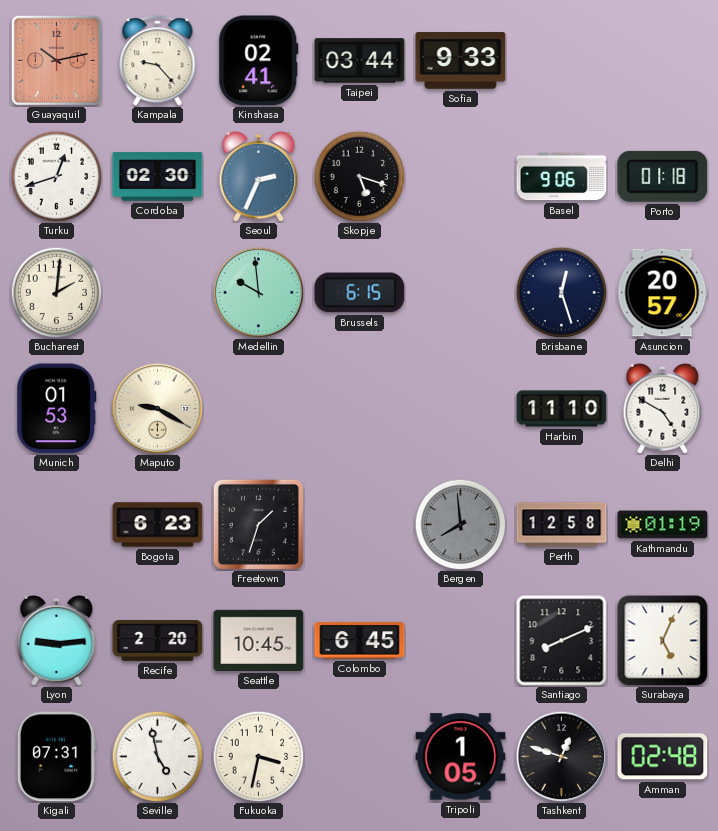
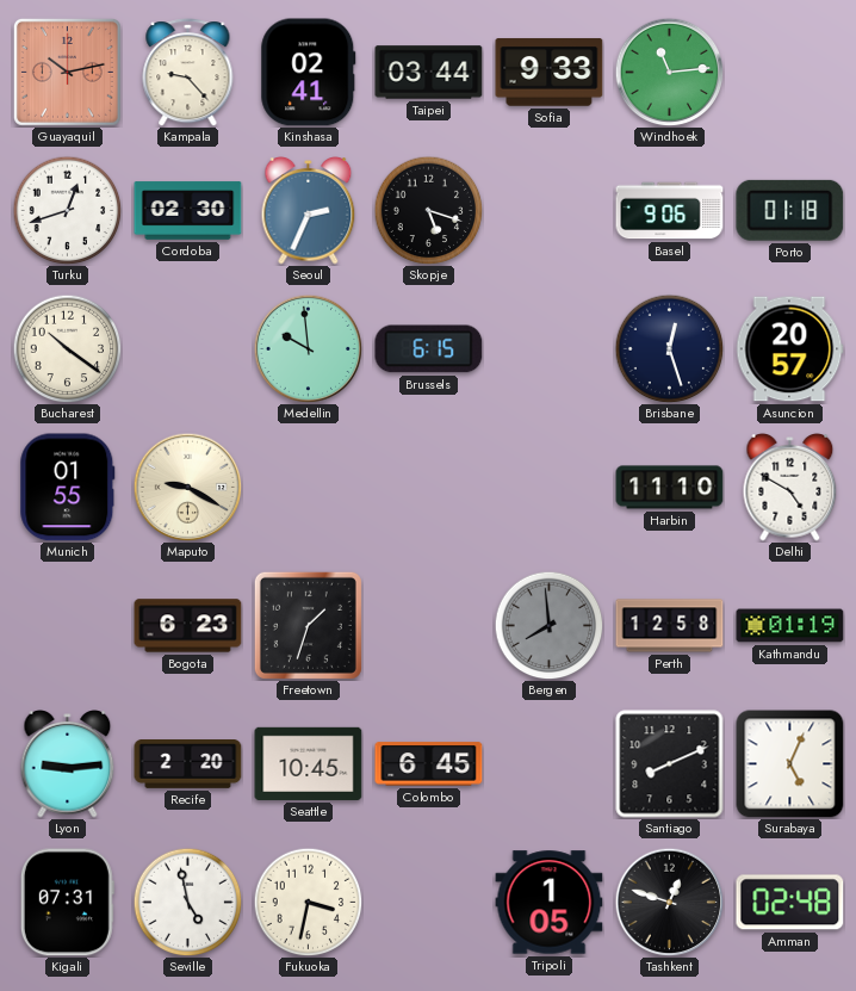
Windhoek: none -> 11:14
Bucharest: 2:01 -> 10:21
Munich: 01:53 -> 01:55
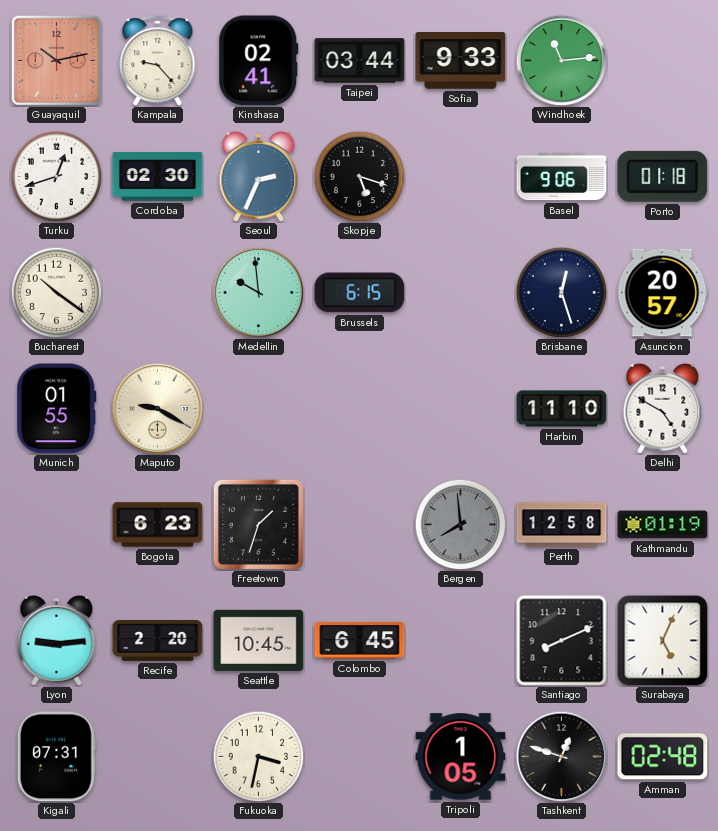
Seville: 4:58 -> none
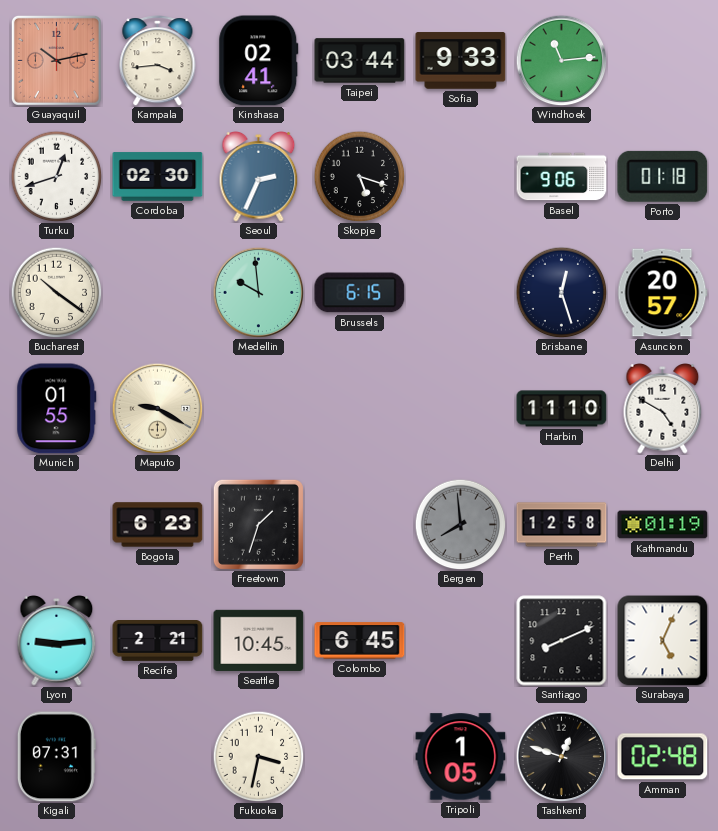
Kampala: 9:23 -> 3:44
Recife: 2:20 -> 2:21
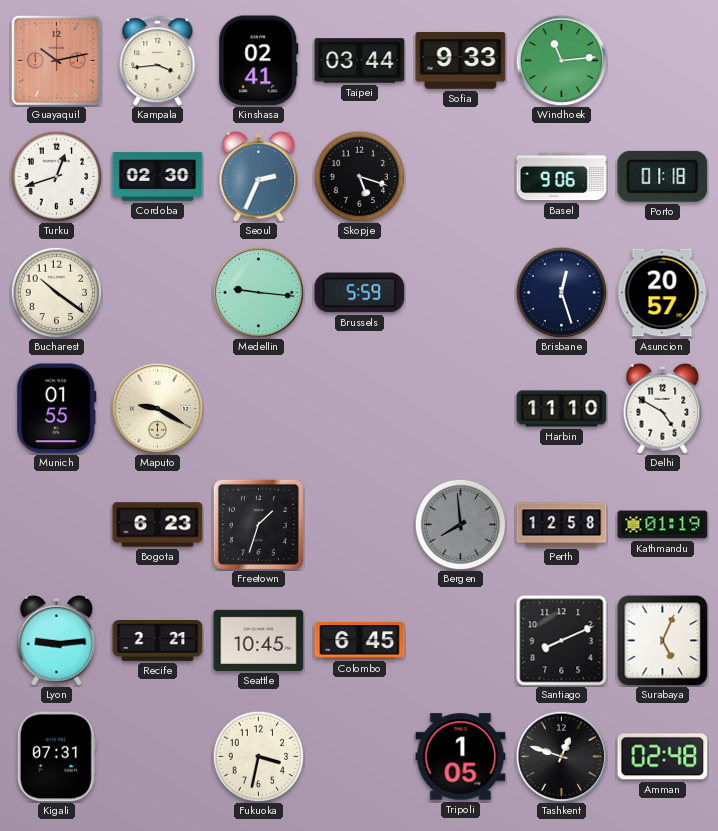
Medellin: 9:59 -> 9:16
Brussels: 6:15 -> 5:59
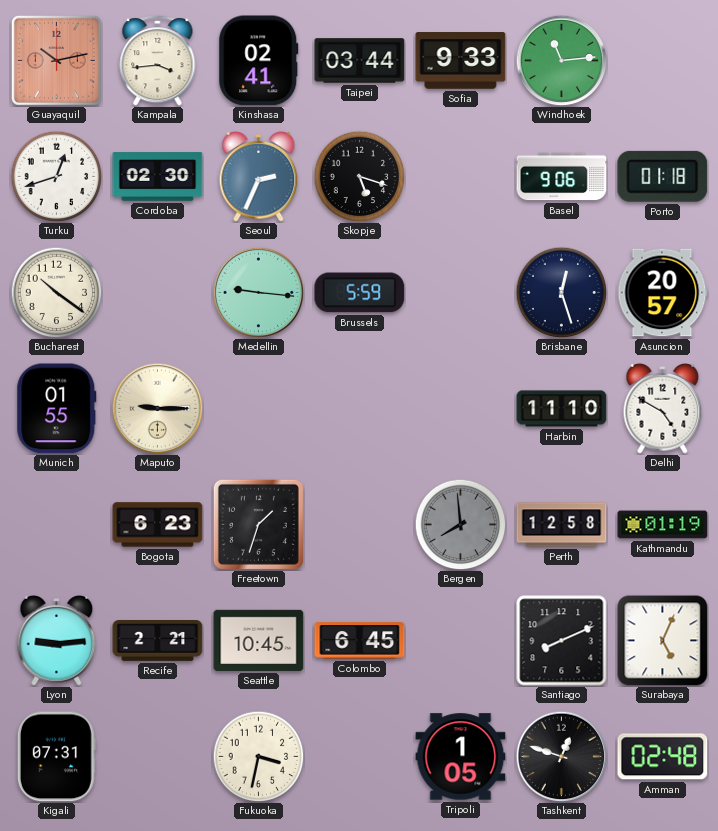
Maputo: 9:20 -> 9:15
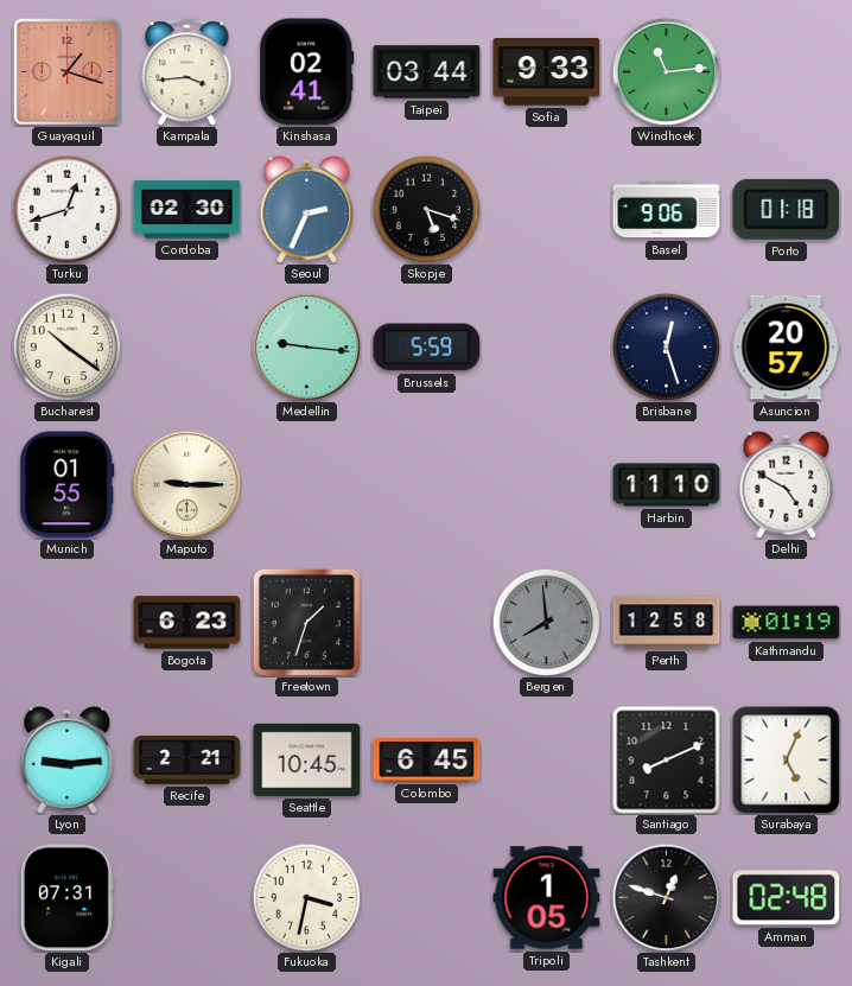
Guayaquil: 10:13 -> 1:18
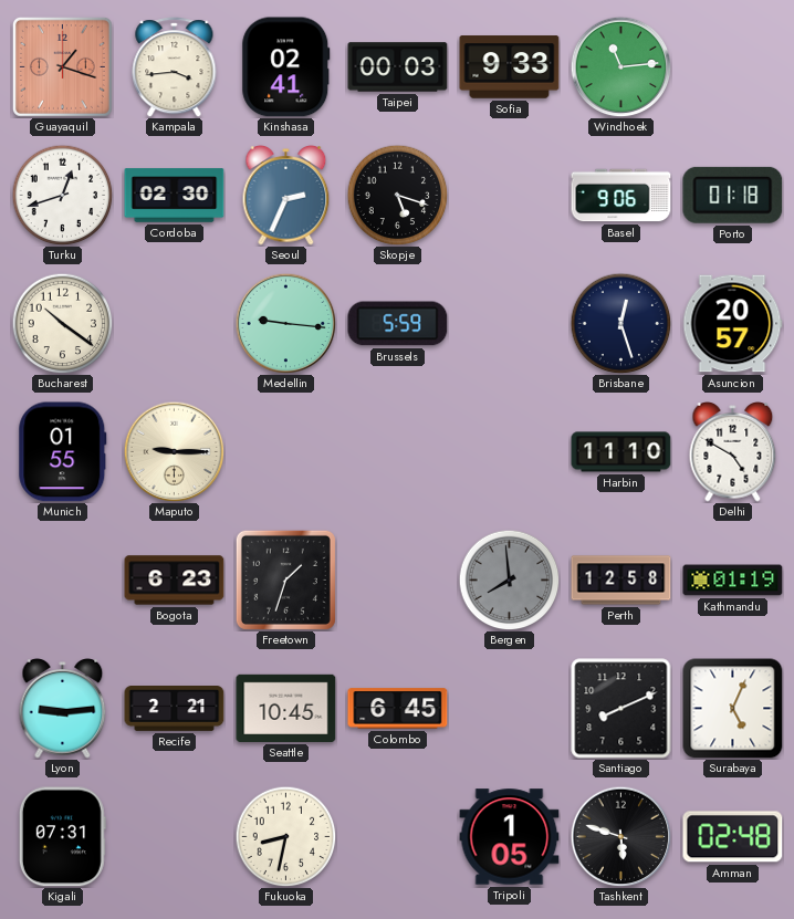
Taipei: 03:44 -> 00:03
Fukuoka: 3:32 -> 8:32
Tashkent: 12:48 -> 5:48
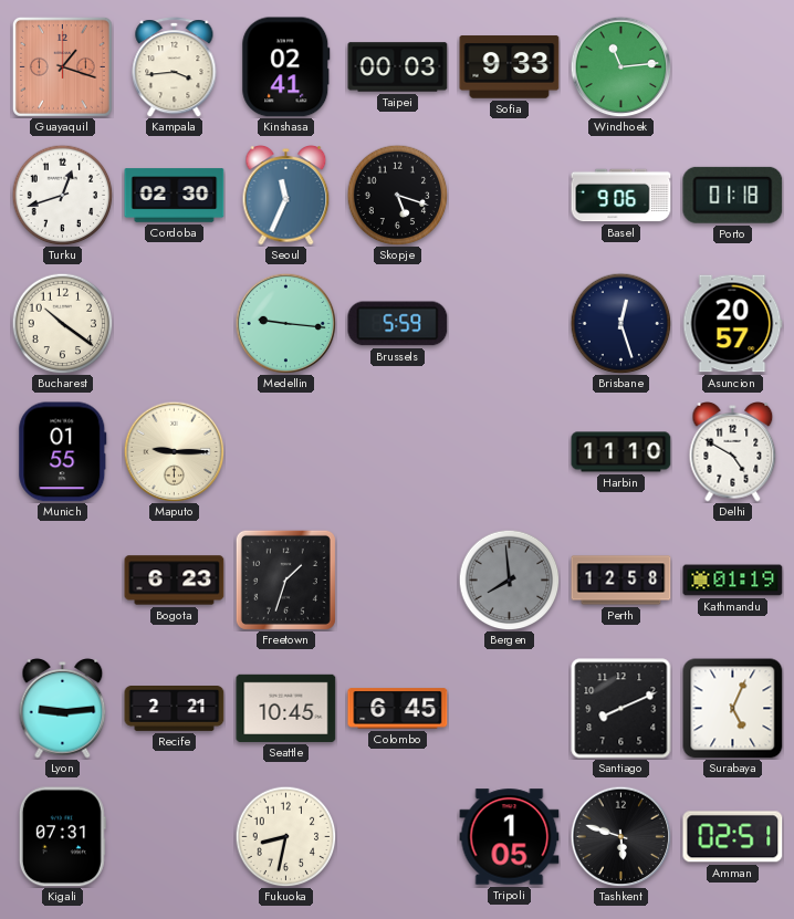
Seoul: 2:34 -> 11:34
Amman: 02:48 -> 02:51
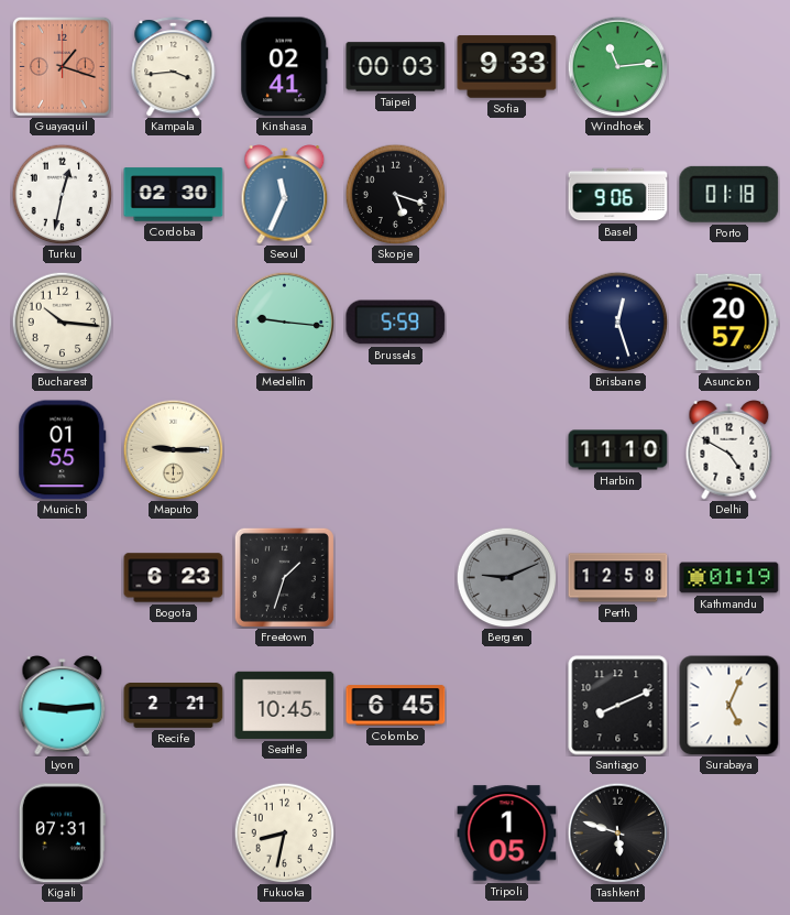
Turku: 12:42 -> 12:32
Bucharest: 10:21 -> 10:16
Bergen: 7:59 -> 9:11
Amman: 02:51 -> none
